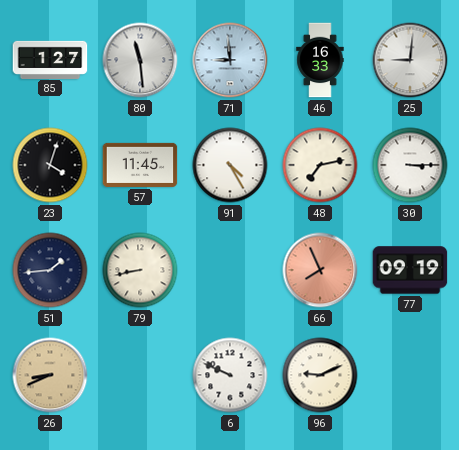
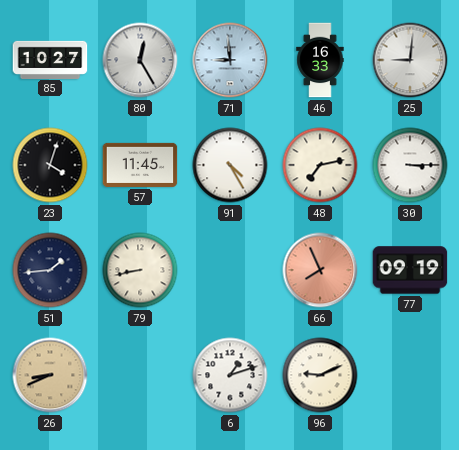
85: 1:27 -> 10:27
80: 11:29 -> 12:25
6: 9:49 -> 1:12
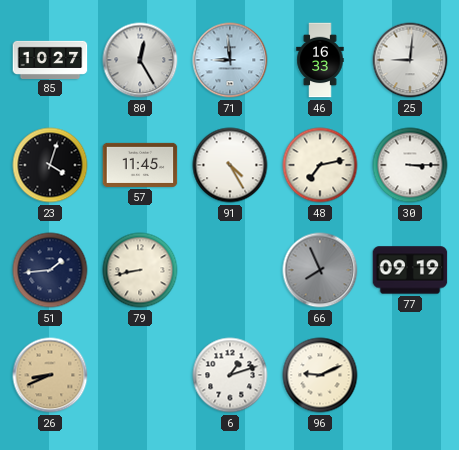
66 dial: salmon -> grey
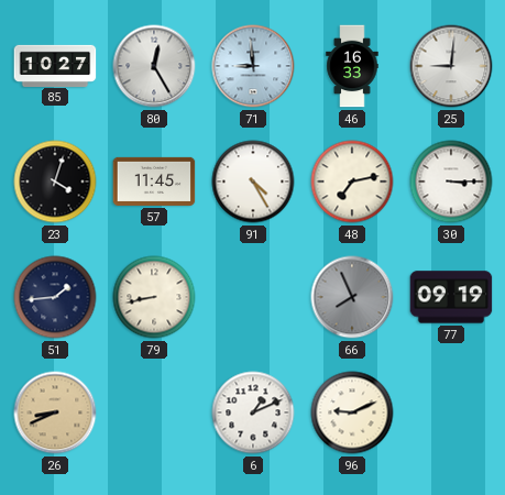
6: 1:12 -> 1:11
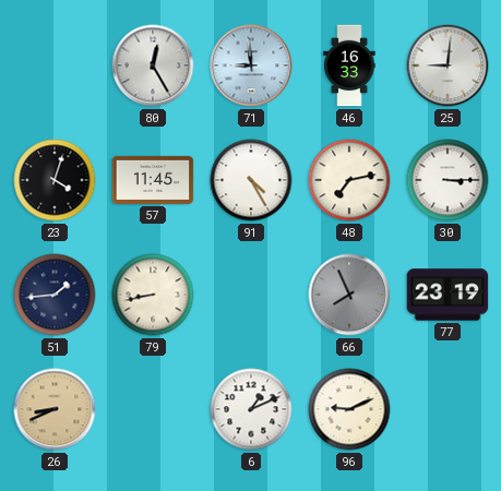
85: 10:27 -> none
77: 09:19 -> 23:19
